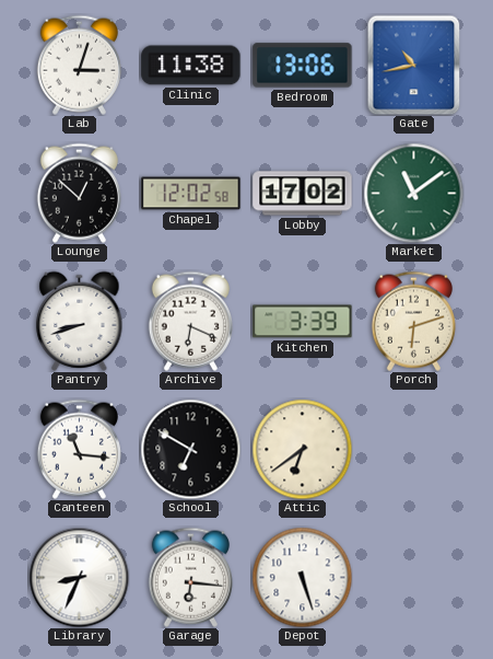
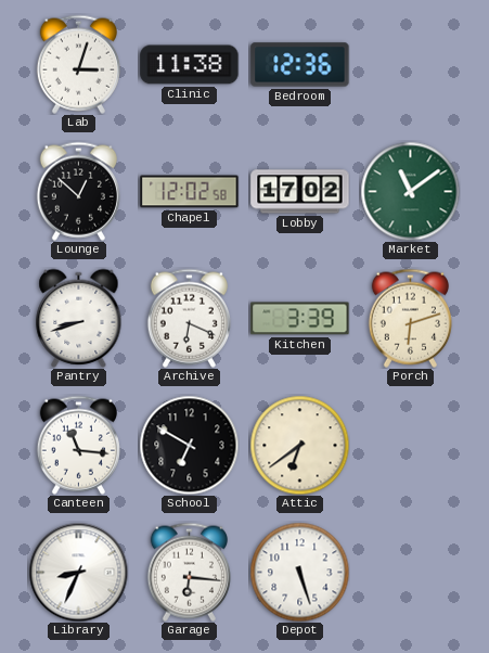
Bedroom: 13:06 -> 12:36
Gate: 10:43 -> none
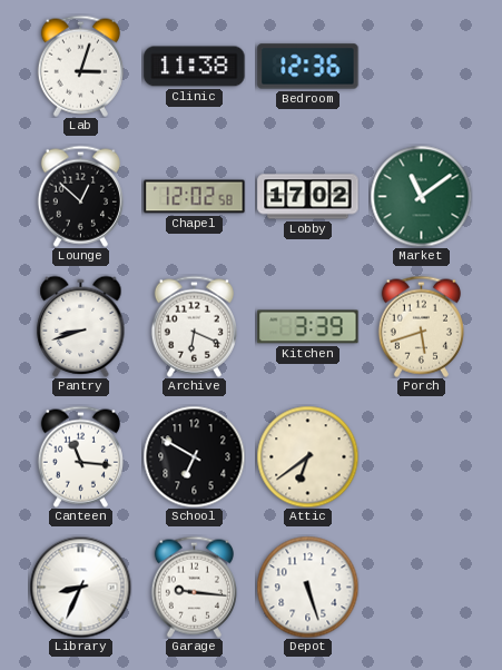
Porch: 6:12 -> 5:42
Garage: 6:16 -> 9:16
